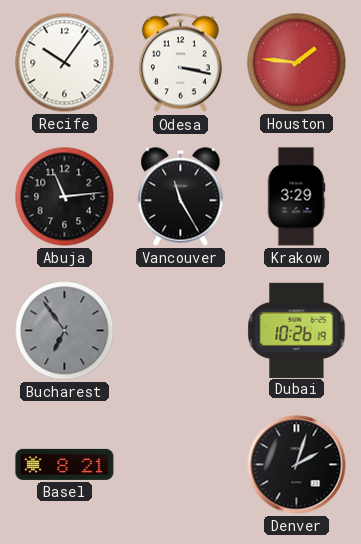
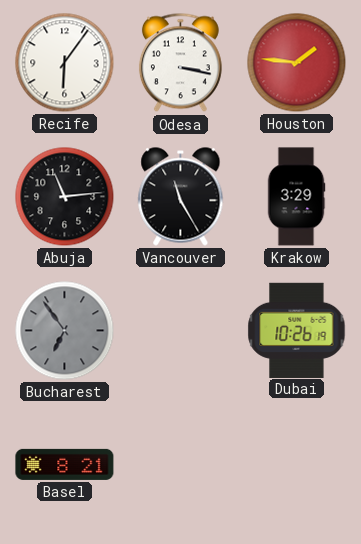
Recife: 10:06 -> 6:06
Denver: 2:03 -> none
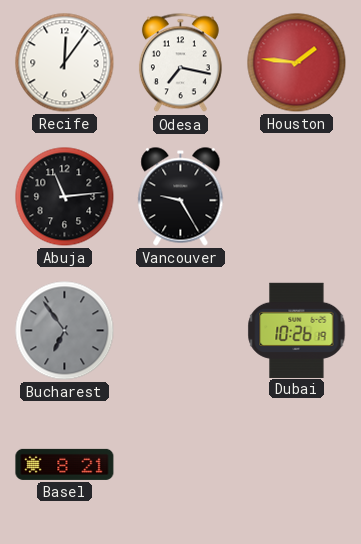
Recife: 6:06 -> 12:06
Odesa: 3:17 -> 7:17
Vancouver: 11:25 -> 9:25
Krakow: 3:29 -> none
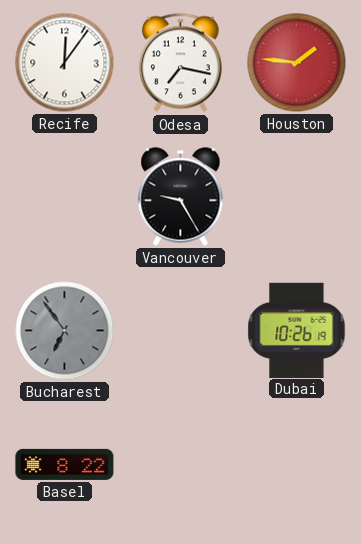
Abuja: 11:14 -> none
Basel: 8:21 -> 8:22
